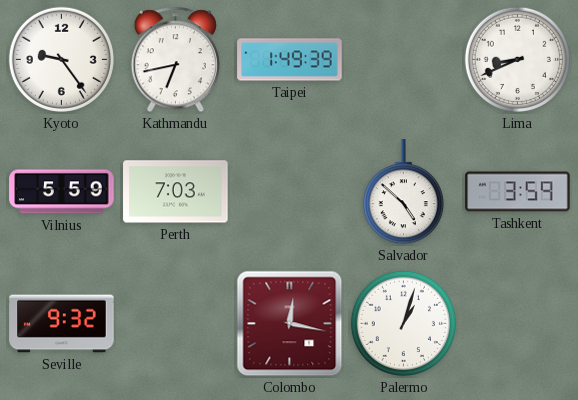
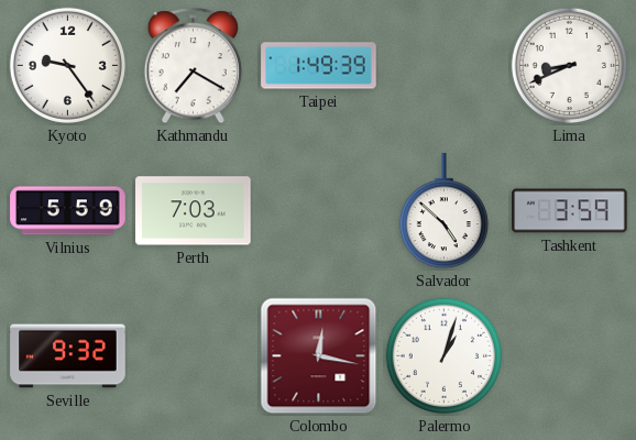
Kathmandu: 6:43 -> 7:20
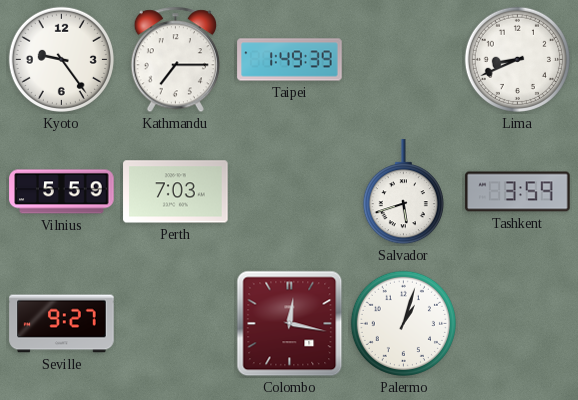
Kathmandu: 7:20 -> 7:15
Salvador: 4:52 -> 5:42
Seville: 9:32 -> 9:27
